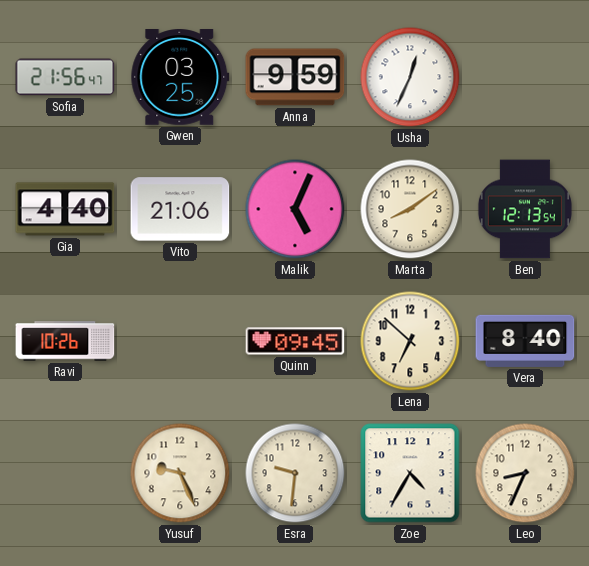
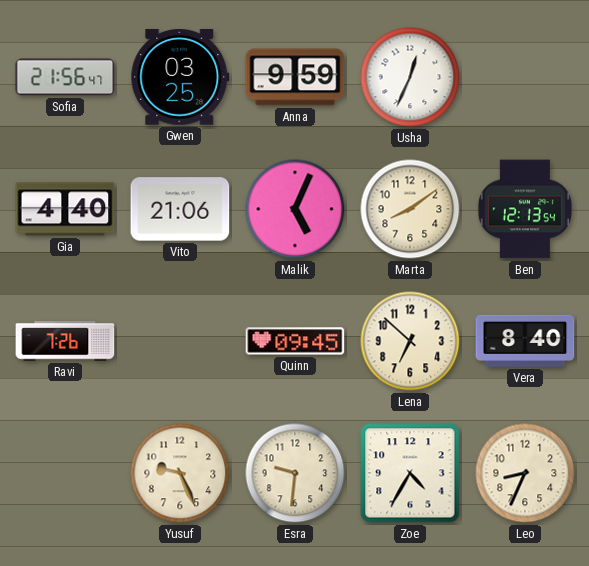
Ravi: 10:26 -> 7:26
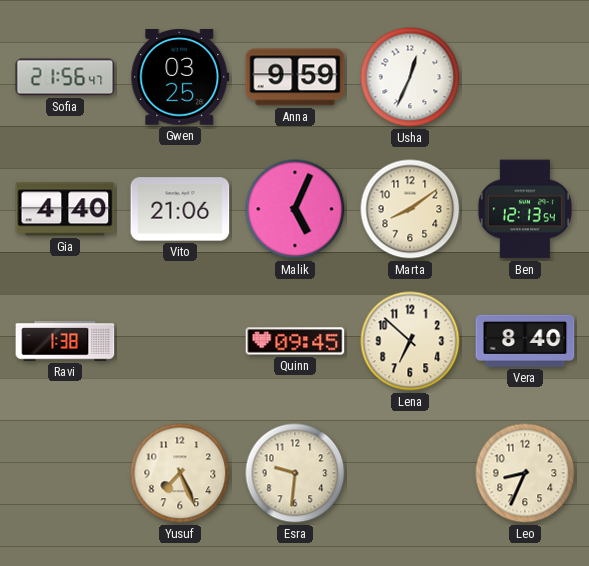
Ravi: 7:26 -> 1:38
Yusuf: 9:26 -> 7:26
Zoe: 4:35 -> none
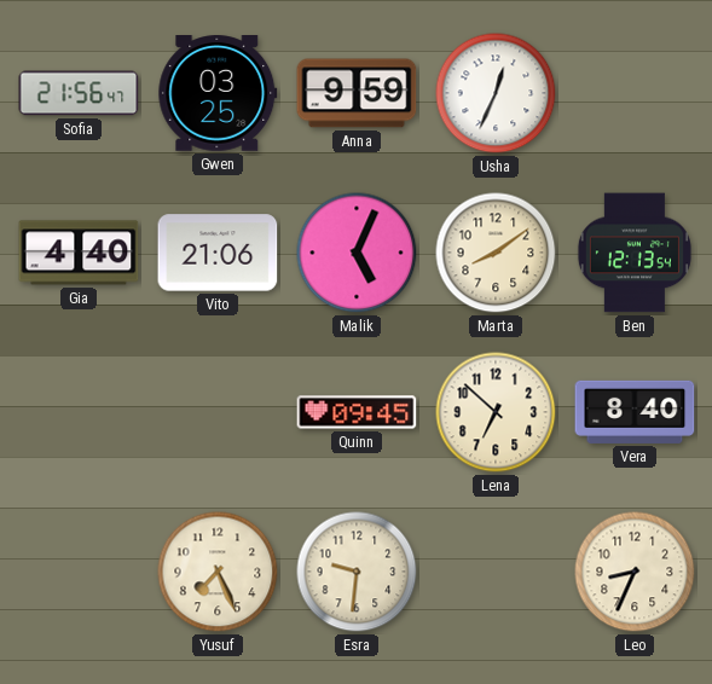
Ravi: 1:38 -> none
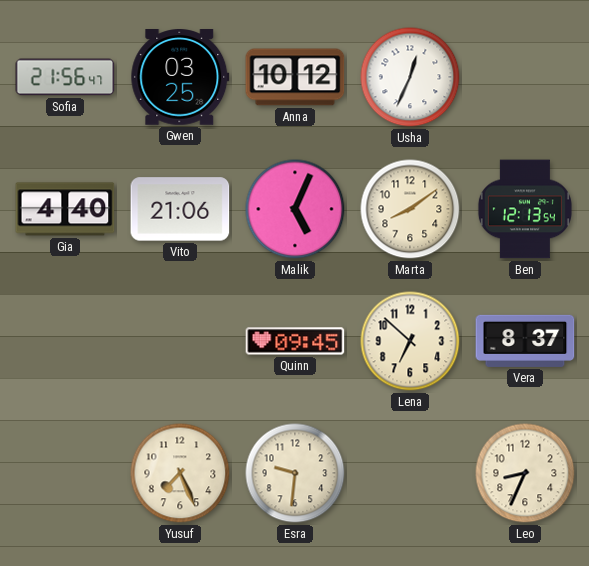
Anna: 9:59 -> 10:12
Vera: 8:40 -> 8:37
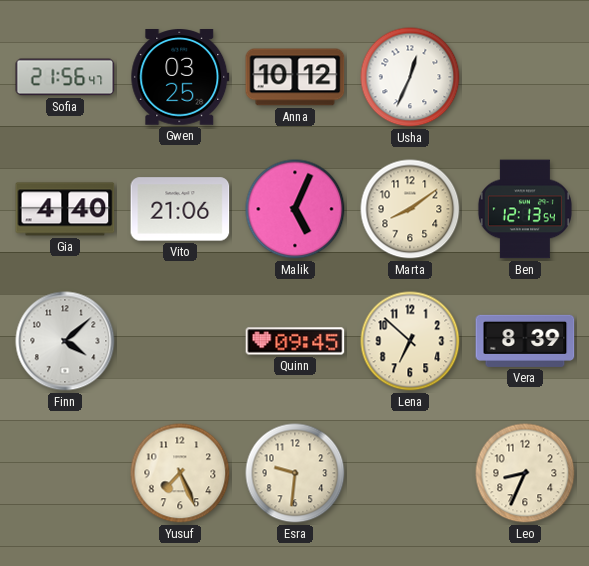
Finn: none -> 4:08
Vera: 8:37 -> 8:39
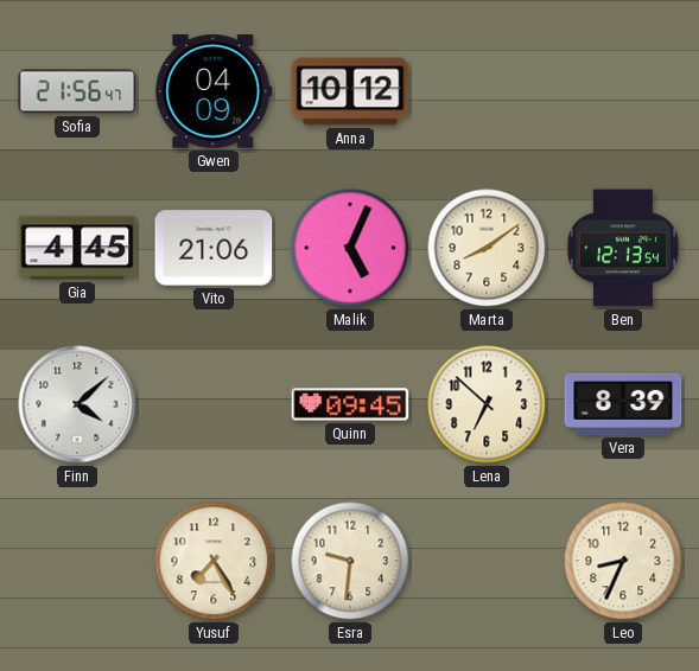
Gwen: 03:25 -> 04:09
Usha: 12:34 -> none
Gia: 4:40 -> 4:45
Yusuf: 7:26 -> 7:25
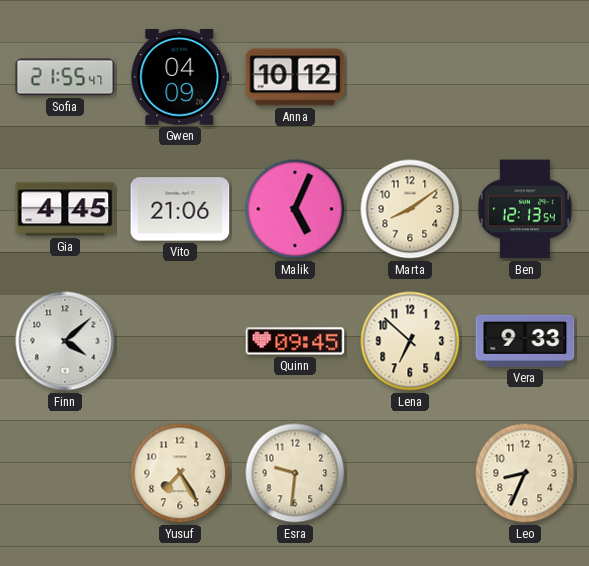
Sofia: 21:56 -> 21:55
Vera: 8:39 -> 9:33
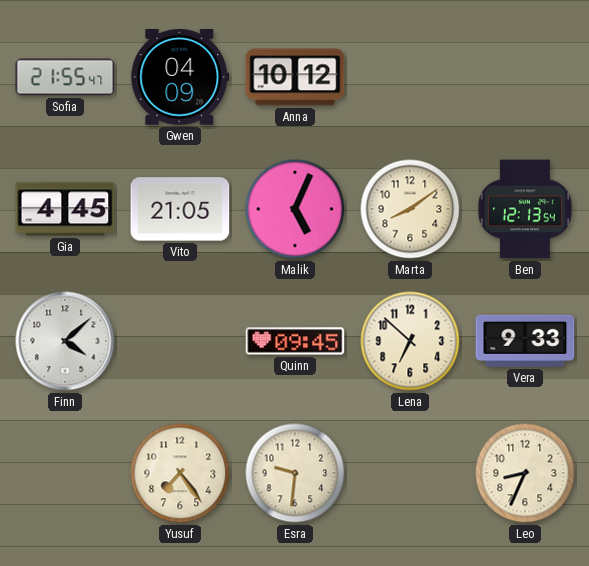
Vito: 21:06 -> 21:05
Yusuf: 7:25 -> 7:24
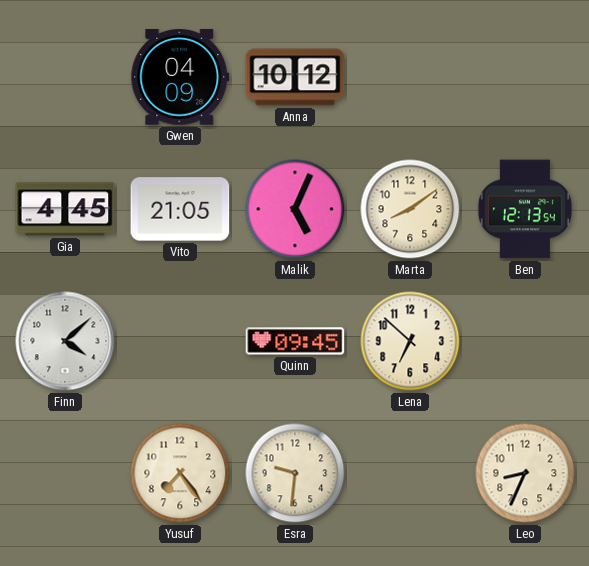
Sofia: 21:55 -> none
Vera: 9:33 -> none
